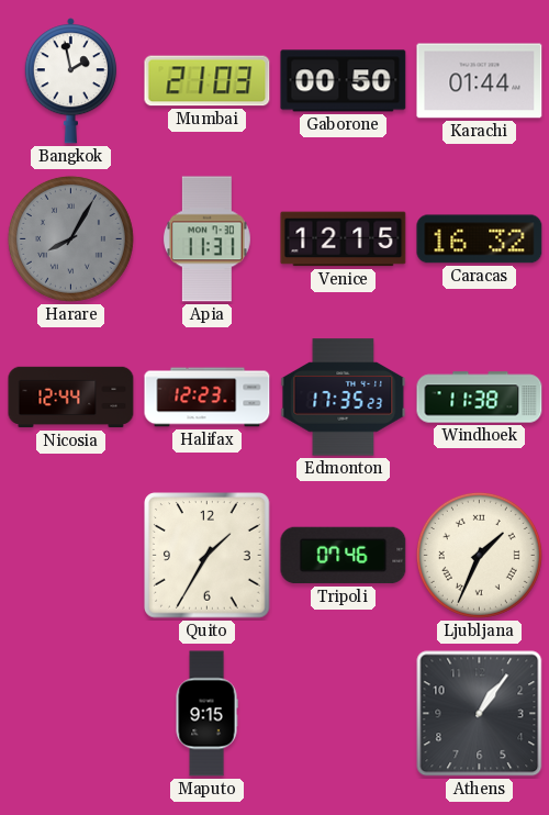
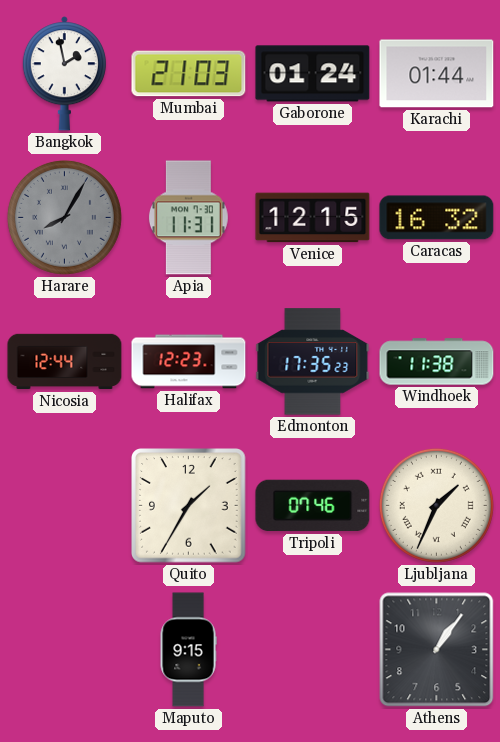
Gaborone: 00:50 -> 01:24
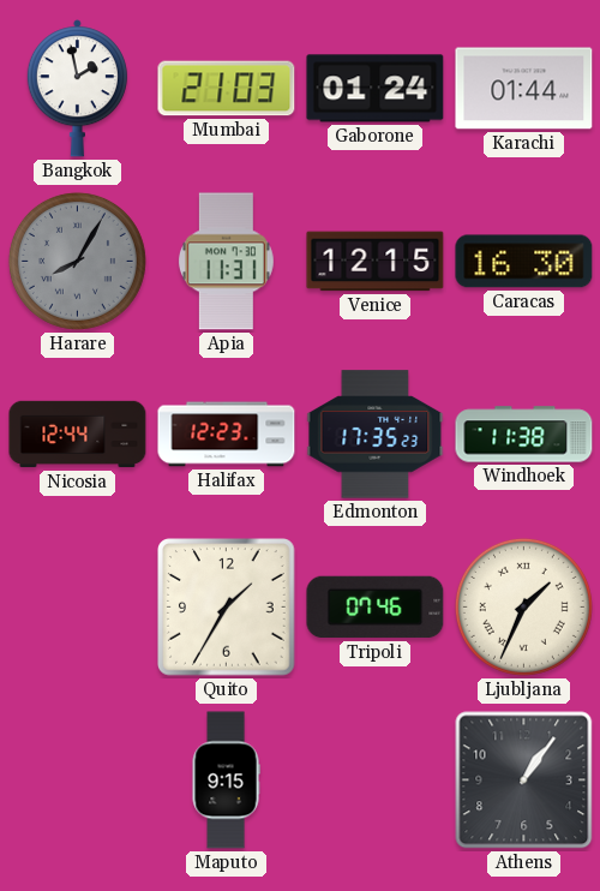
Caracas: 16:32 -> 16:30
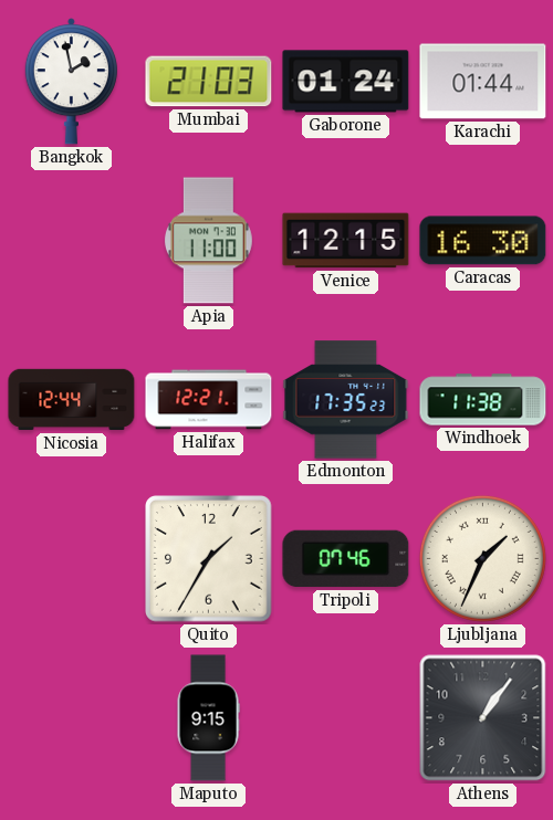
Harare: 8:05 -> none
Apia: 11:31 -> 11:00
Halifax: 12:23 -> 12:21
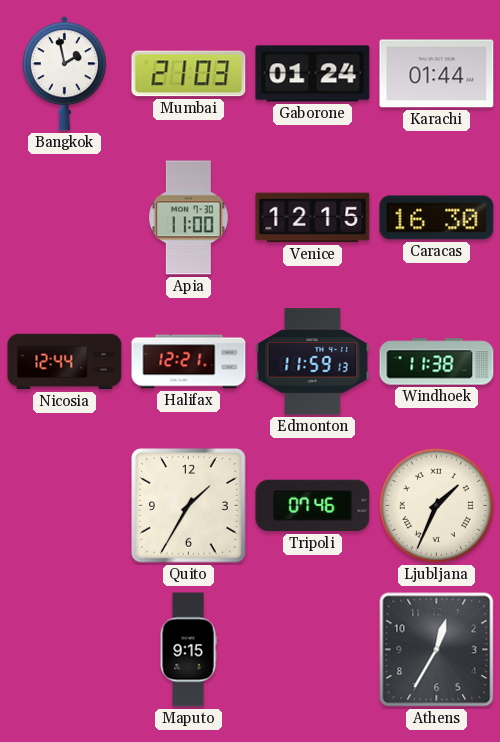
Edmonton: 17:35 -> 11:59
Athens: 1:06 -> 12:35
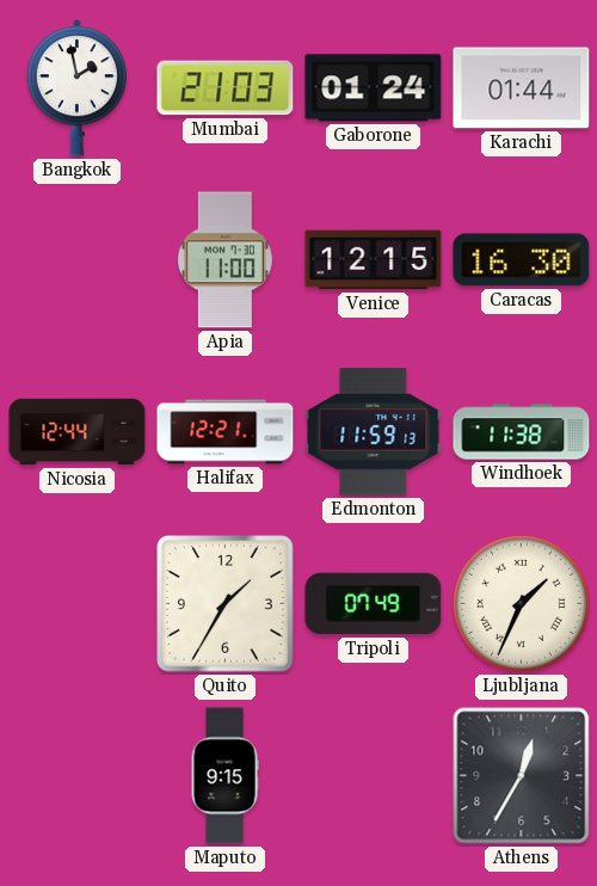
Tripoli: 07:46 -> 07:49
